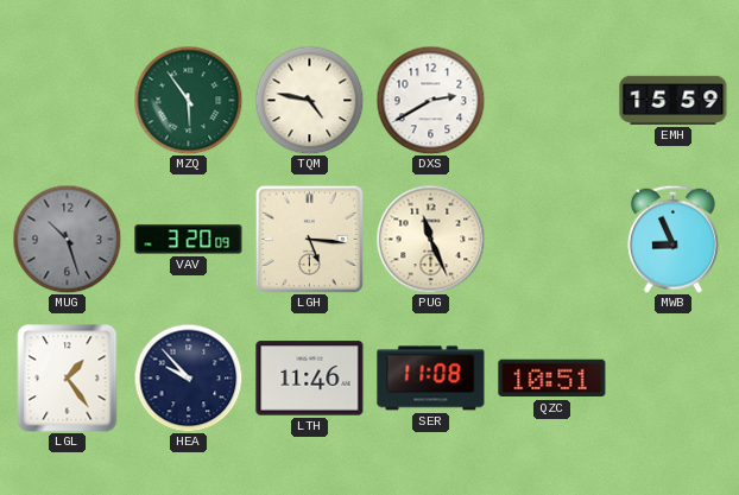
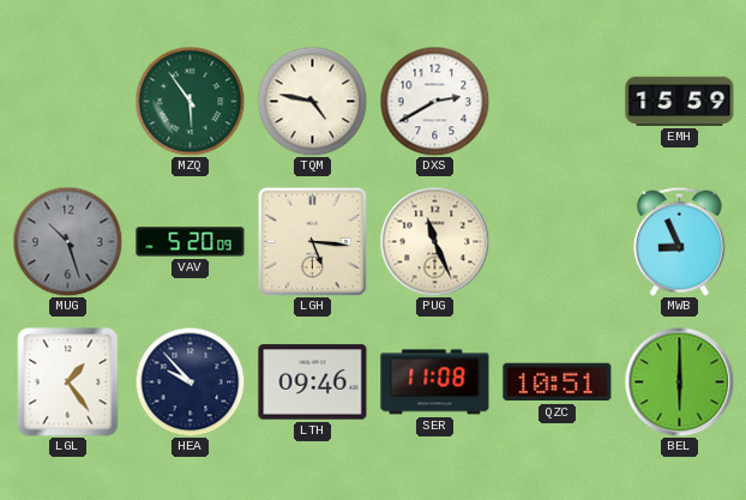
VAV: 3:20 -> 5:20
LTH: 11:46 -> 09:46
BEL: none -> 6:00
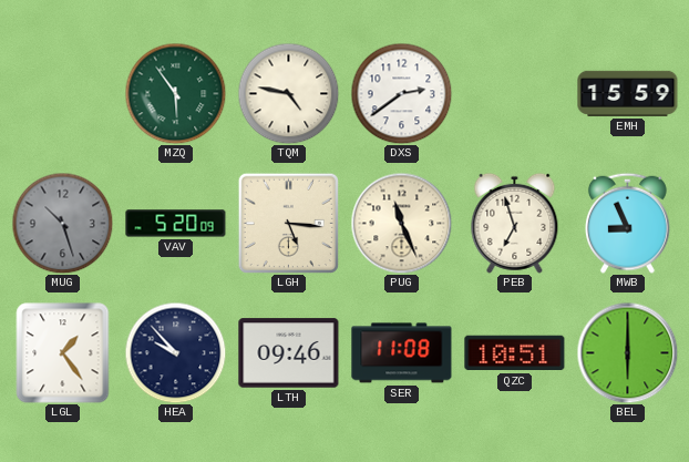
DXS: 2:40 -> 2:39
PEB: none -> 6:57
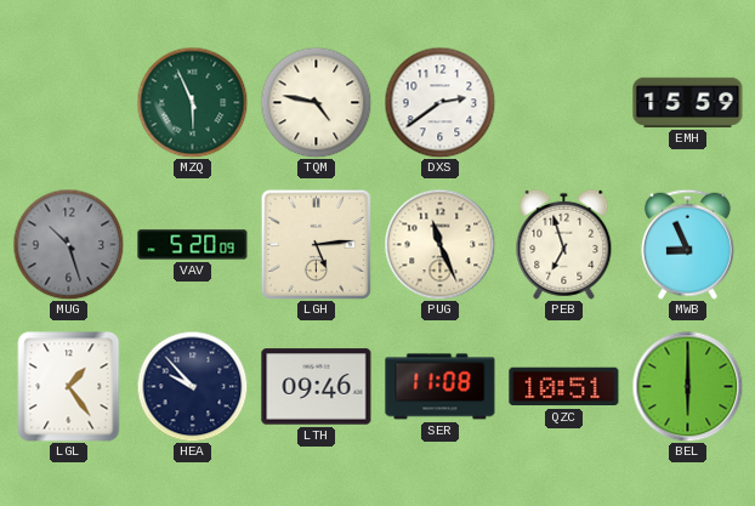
MZQ: 5:54 -> 5:56
LGH: 5:16 -> 5:14
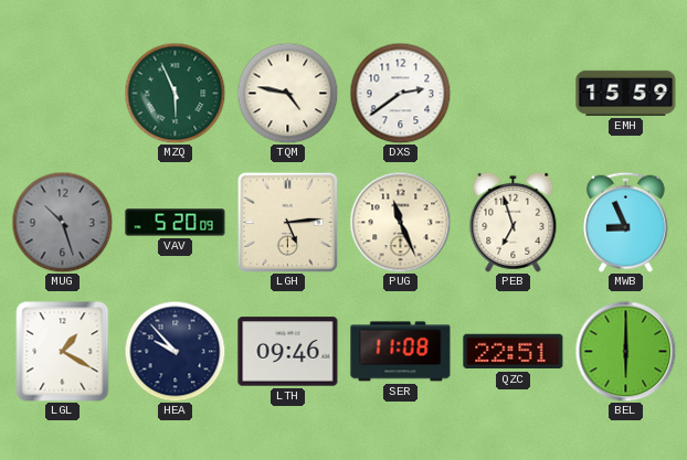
LGL: 1:24 -> 1:20
QZC: 10:51 -> 22:51
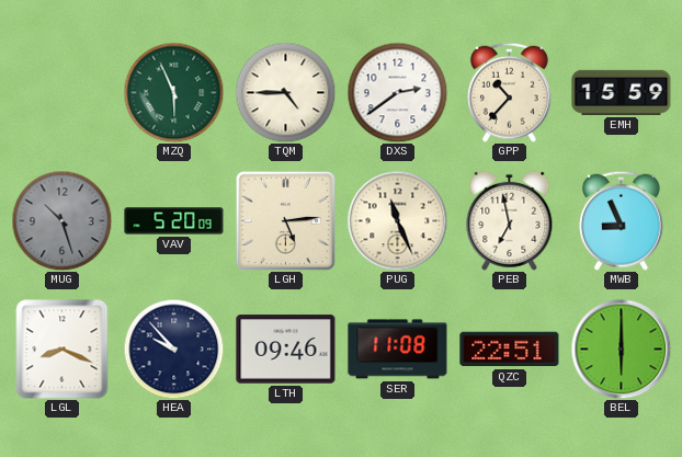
TQM: 4:47 -> 4:45
GPP: none -> 10:37
PEB: 6:57 -> 6:58
LGL: 1:20 -> 8:19
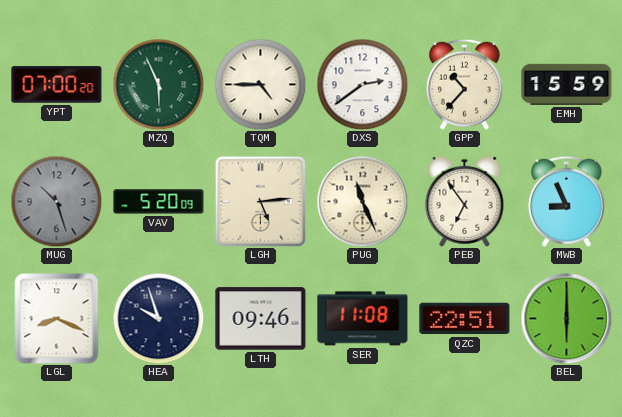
YPT: none -> 07:00
PEB: 6:58 -> 6:54
HEA: 9:53 -> 9:57
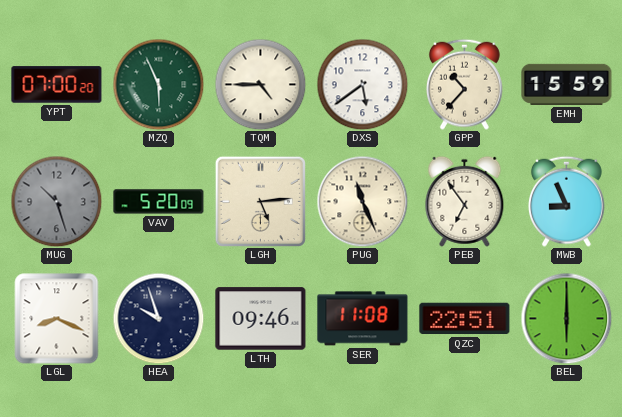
DXS: 2:39 -> 5:39
